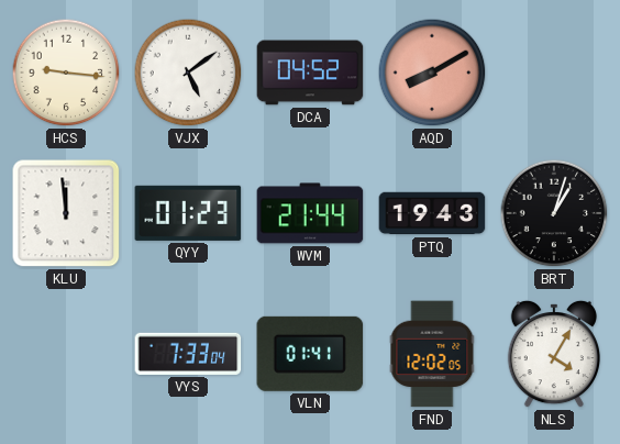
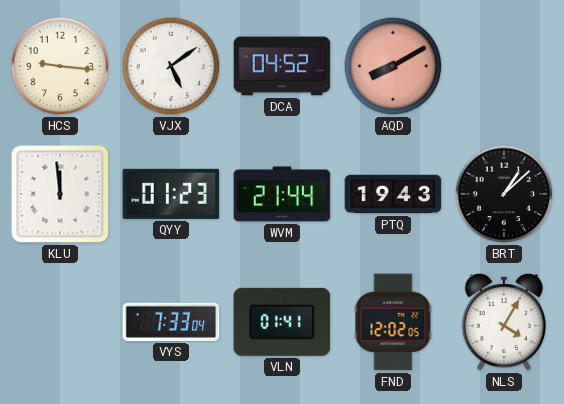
BRT: 1:03 -> 1:08
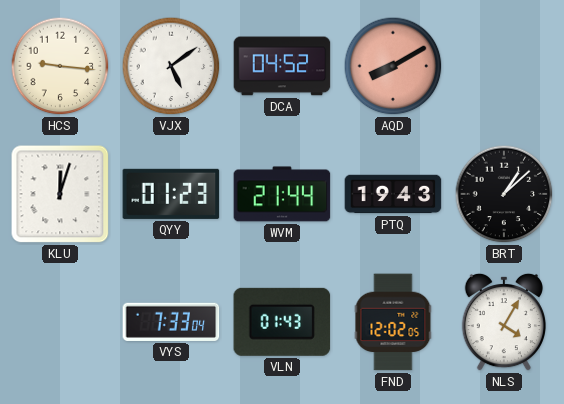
KLU: 11:59 -> 12:03
VLN: 01:41 -> 01:43
